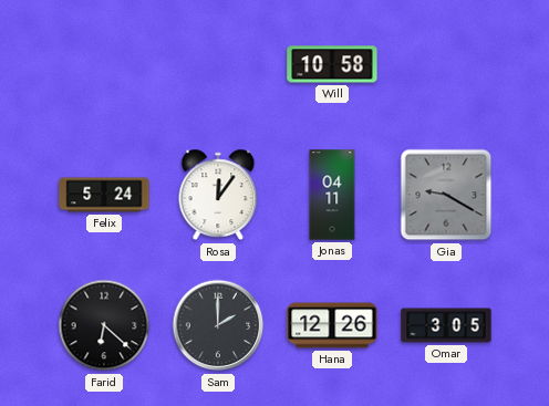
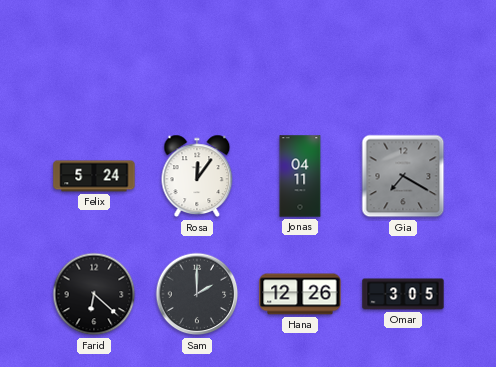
Will: 10:58 -> none
Gia: 9:20 -> 7:20
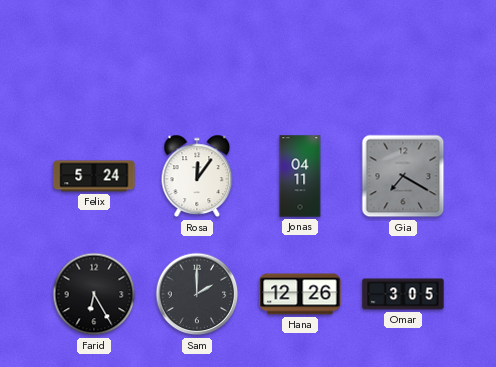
Farid: 6:22 -> 6:25
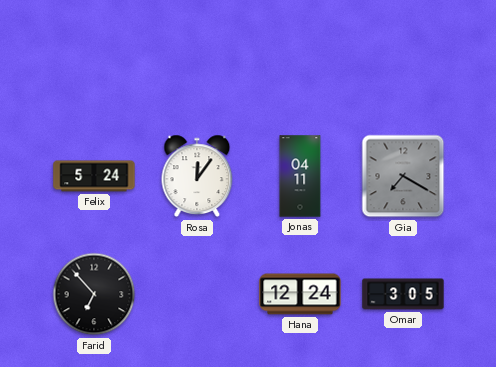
Farid: 6:25 -> 6:53
Sam: 2:00 -> none
Hana: 12:26 -> 12:24
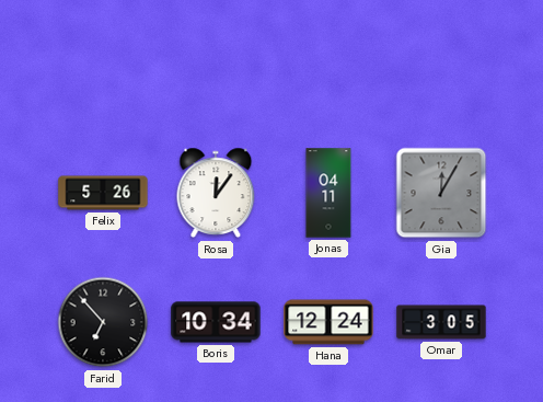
Felix: 5:24 -> 5:26
Gia: 7:20 -> 12:05
Boris: none -> 10:34
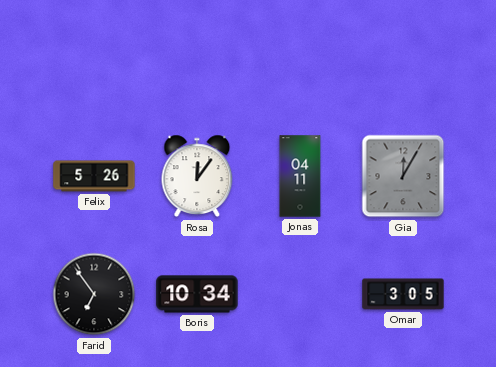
Farid: 6:53 -> 6:54
Hana: 12:24 -> none
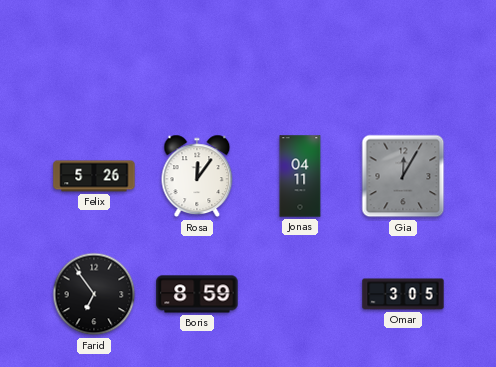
Boris: 10:34 -> 8:59
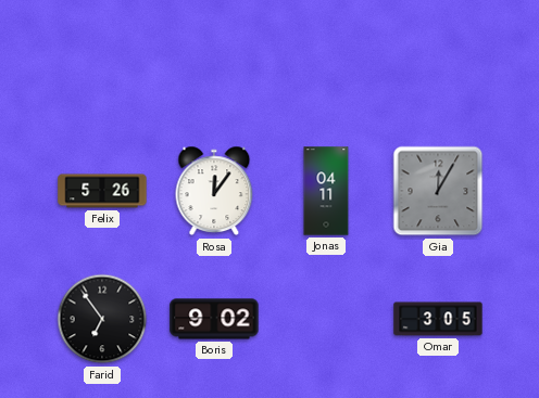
Boris: 8:59 -> 9:02
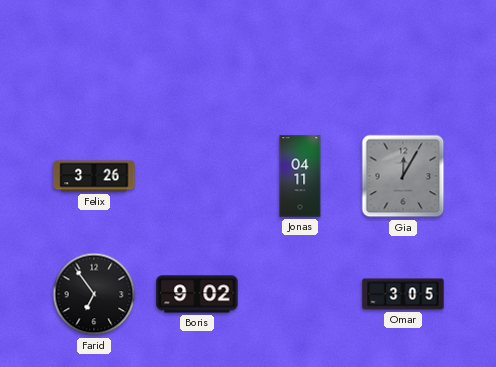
Felix: 5:26 -> 3:26
Rosa: 12:06 -> none
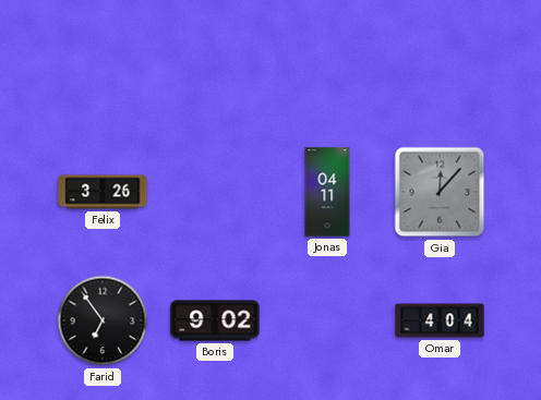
Gia: 12:05 -> 12:07
Omar: 3:05 -> 4:04
